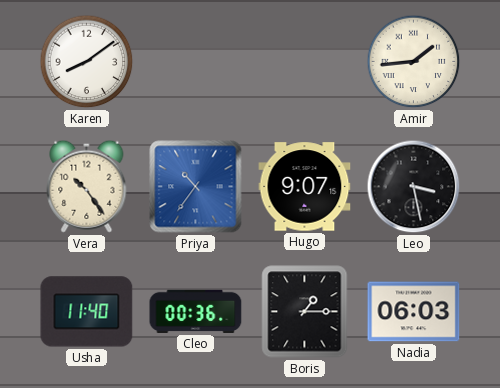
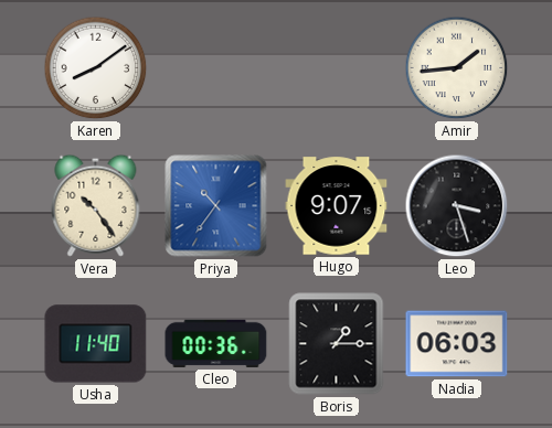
Leo: 3:28 -> 3:27
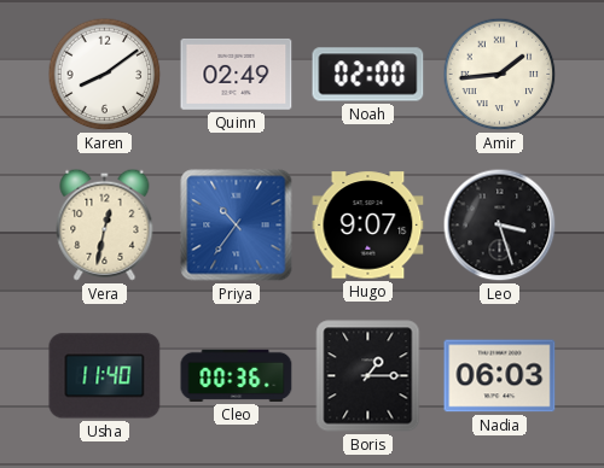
Quinn: none -> 02:49
Noah: none -> 02:00
Vera: 10:24 -> 12:32
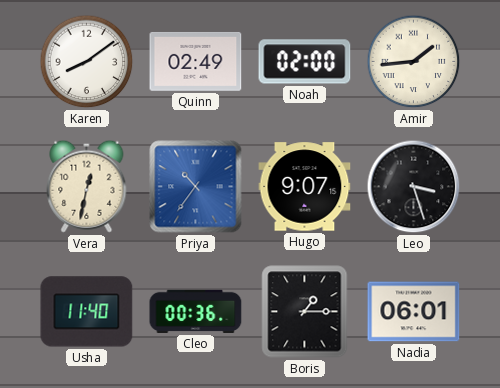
Nadia: 06:03 -> 06:01
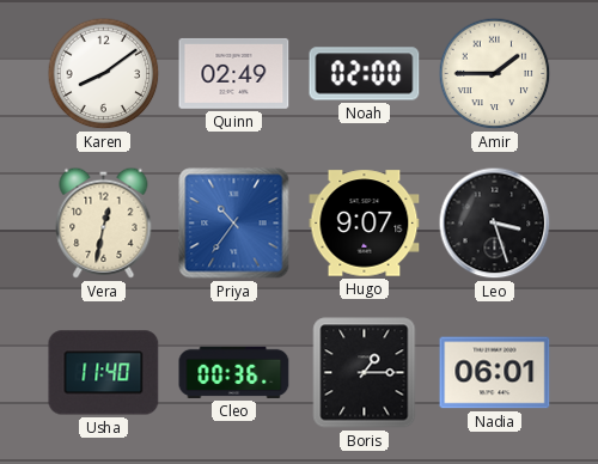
Amir: 1:44 -> 1:45
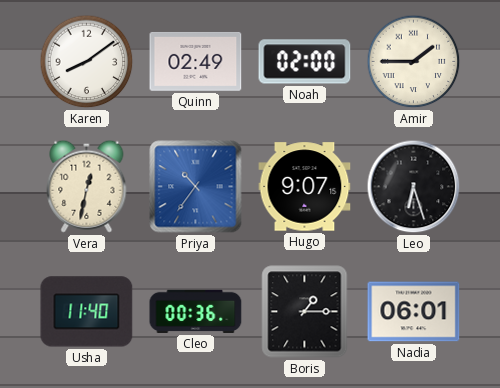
Leo: 3:27 -> 6:27
